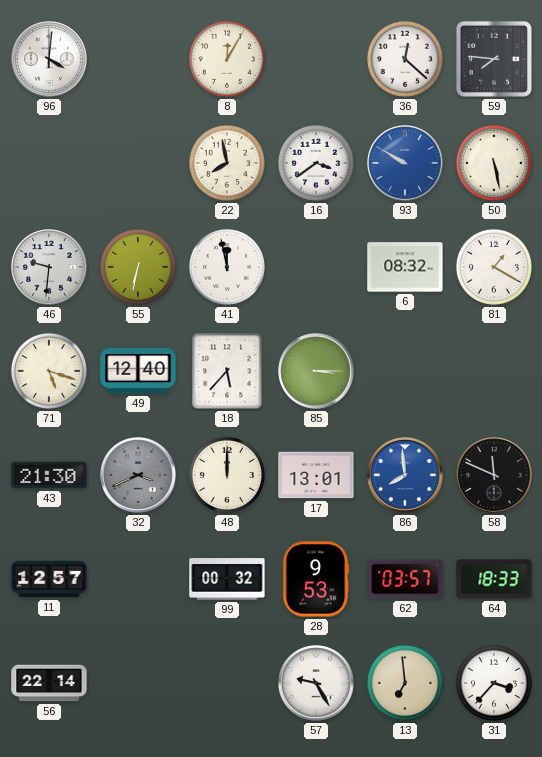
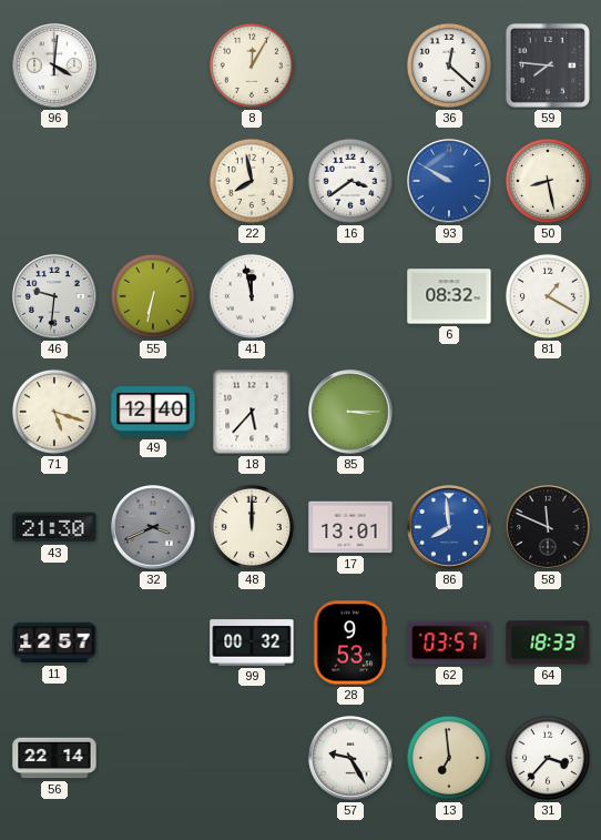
50: 5:28 -> 8:28
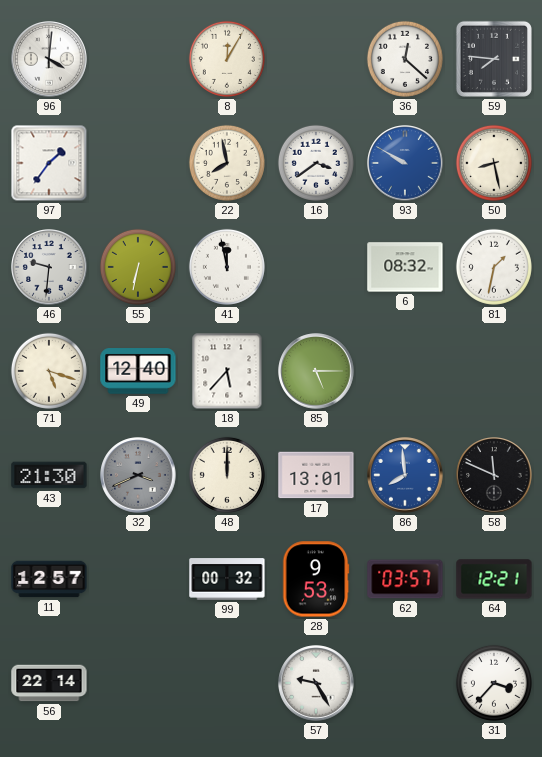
97: none -> 1:36
81: 1:20 -> 1:32
85: 3:15 -> 5:15
64: 18:33 -> 12:21
13: 6:59 -> none
